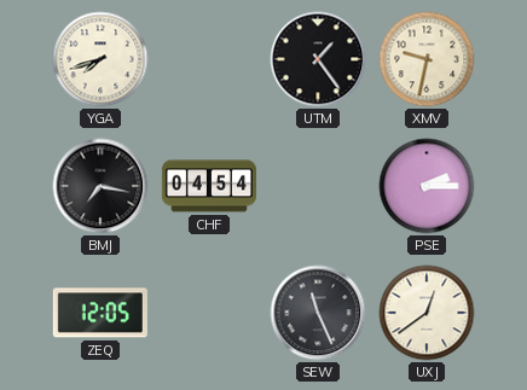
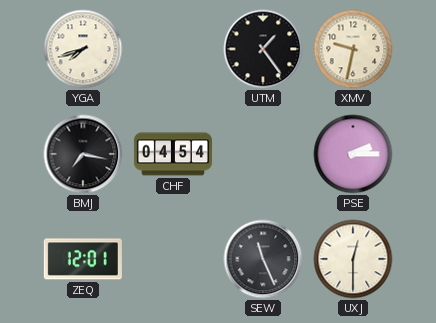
ZEQ: 12:05 -> 12:01
UXJ: 12:39 -> 12:30
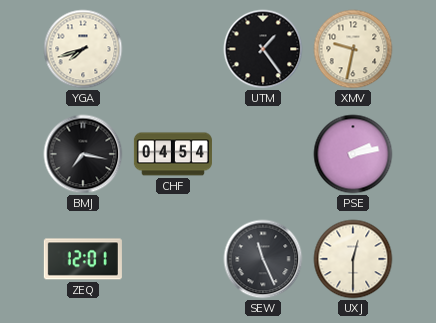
PSE: 2:15 -> 2:13
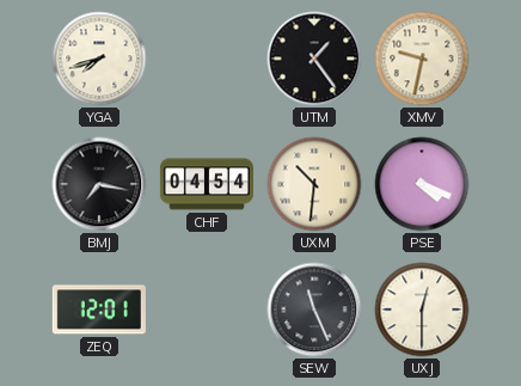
UXM: none -> 10:31
PSE: 2:13 -> 4:19
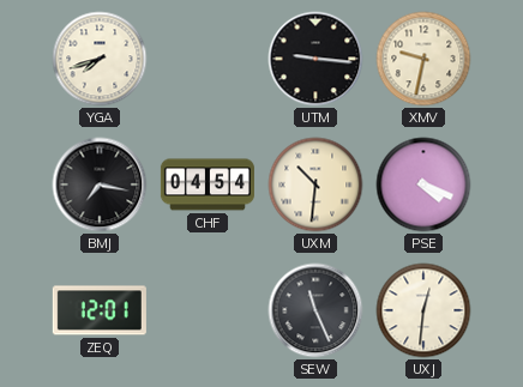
UTM: 1:24 -> 9:16
UXJ: 12:30 -> 12:31
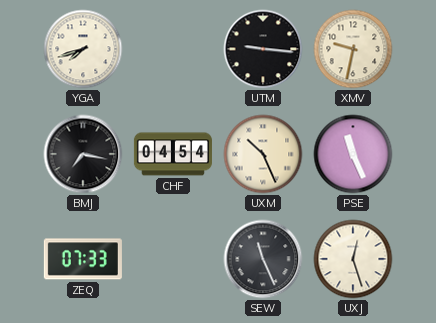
UXM: 10:31 -> 10:26
PSE: 4:19 -> 11:26
ZEQ: 12:01 -> 07:33
UXJ: 12:31 -> 12:27
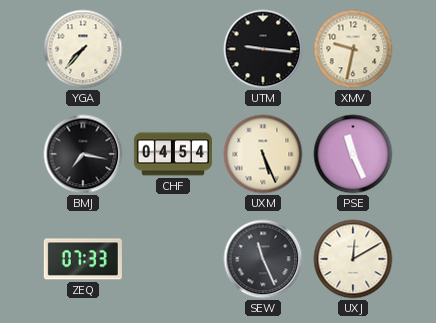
YGA: 7:42 -> 7:37
UXM: 10:26 -> 5:26
UXJ: 12:27 -> 12:10
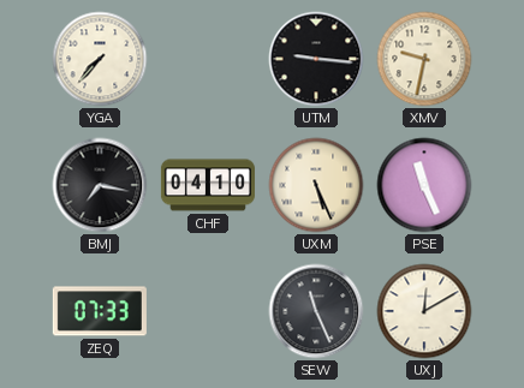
CHF: 04:54 -> 04:10
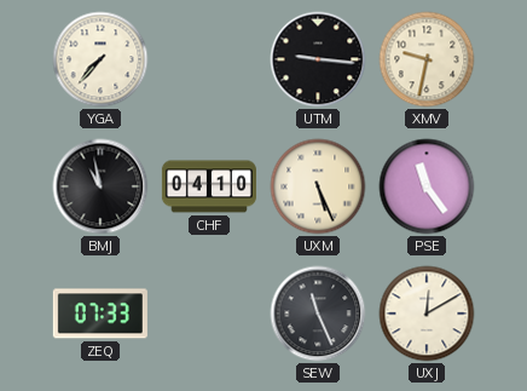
BMJ: 7:17 -> 10:58
PSE: 11:26 -> 11:24
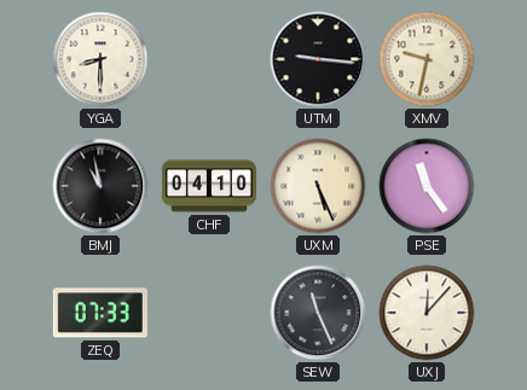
YGA: 7:37 -> 8:30
UXJ: 12:10 -> 12:07
